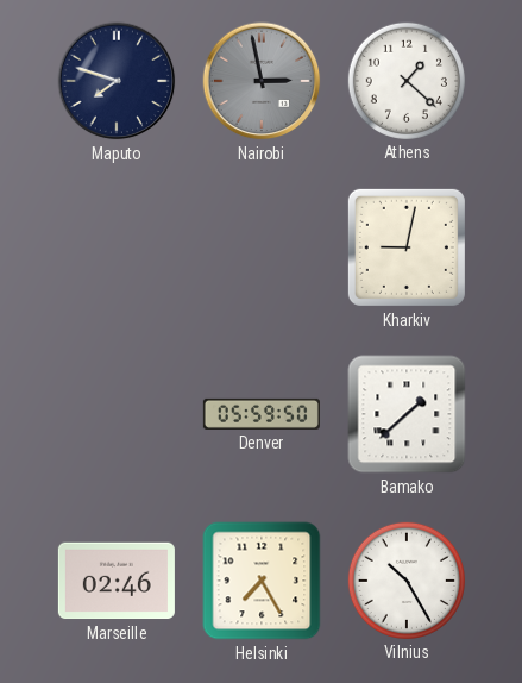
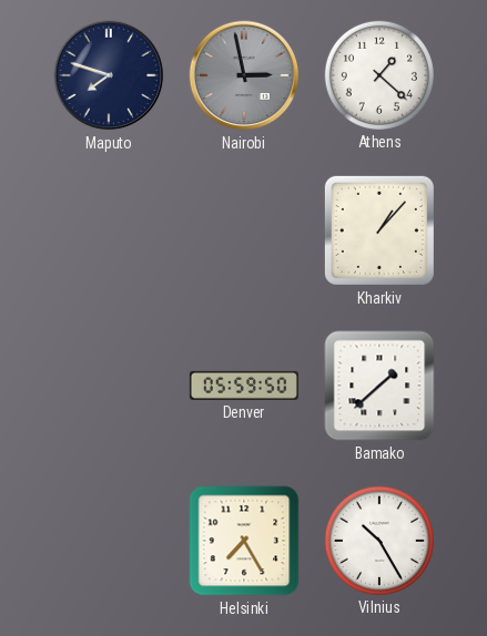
Kharkiv: 9:02 -> 1:07
Marseille: 02:46 -> none
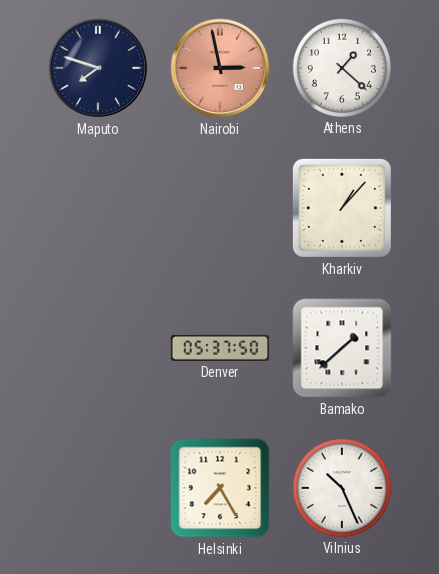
Nairobi dial: grey -> salmon
Denver: 05:59 -> 05:37
Vilnius: 10:25 -> 10:26
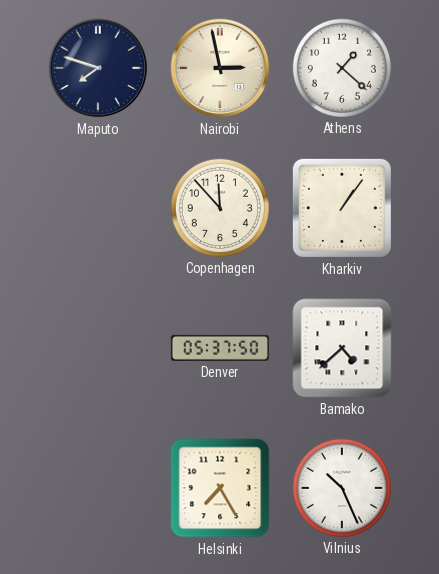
Nairobi dial: salmon -> cream
Copenhagen: none -> 11:53
Kharkiv: 1:07 -> 1:06
Bamako: 1:38 -> 4:38
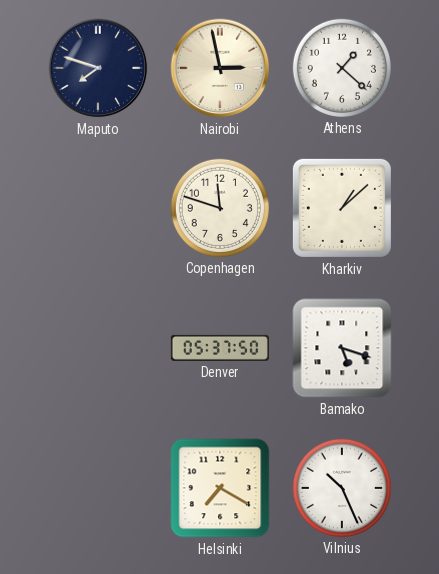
Copenhagen: 11:53 -> 11:48
Kharkiv: 1:06 -> 1:08
Bamako: 4:38 -> 5:18
Helsinki: 7:25 -> 7:20
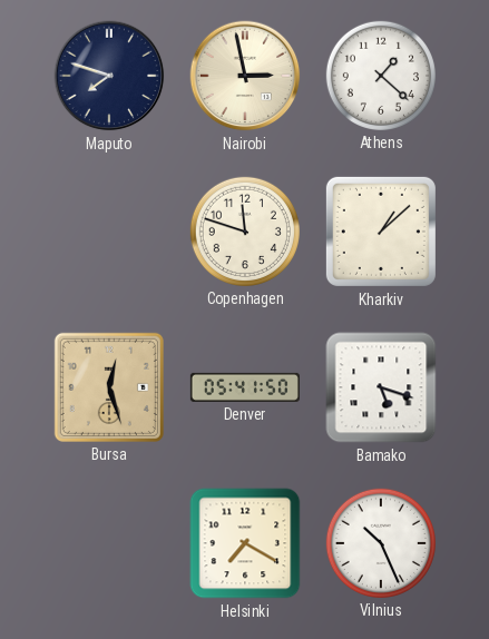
Bursa: none -> 12:27
Denver: 05:37 -> 05:41
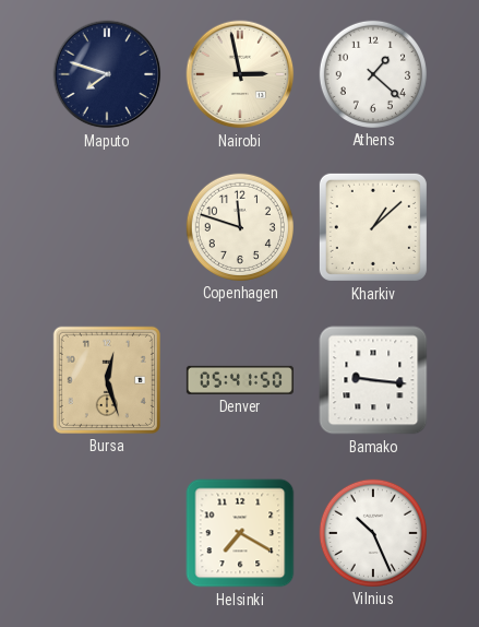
Bamako: 5:18 -> 9:16
